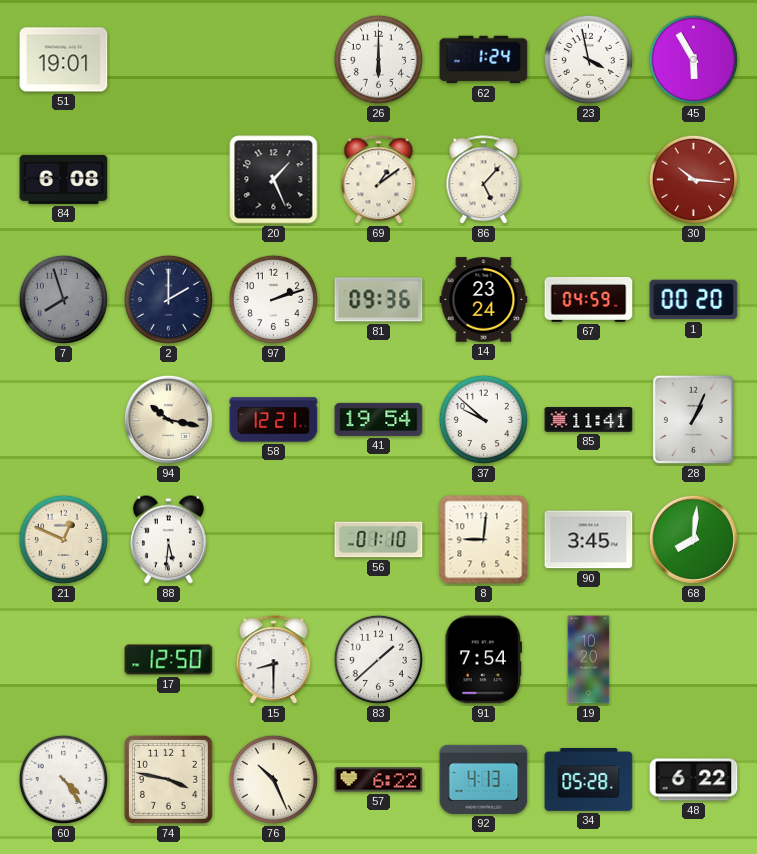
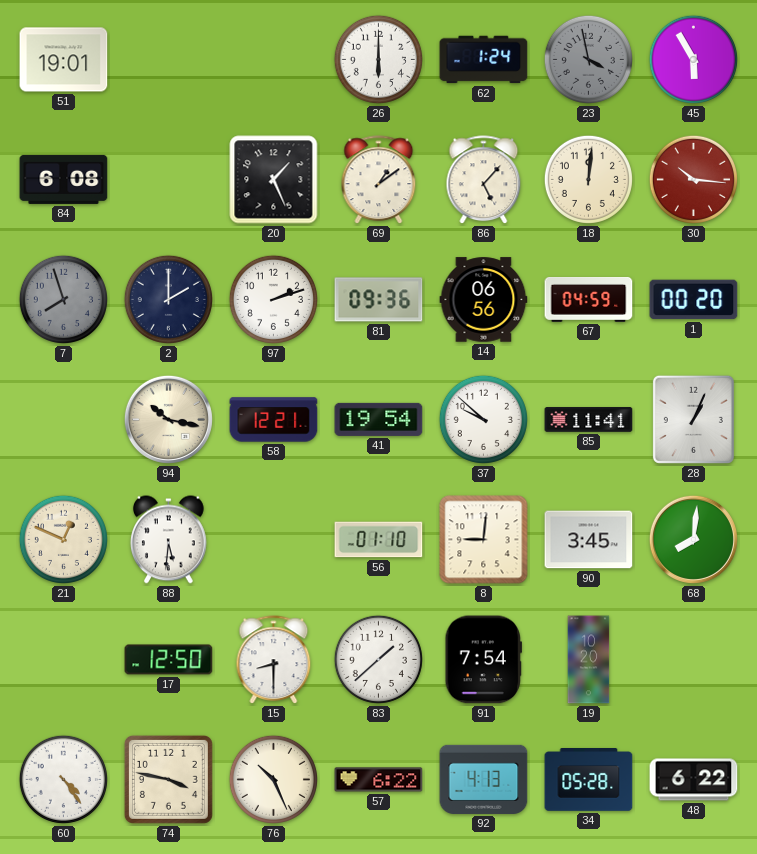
23 dial: white -> grey
18: none -> 12:01
14: 23:24 -> 06:56
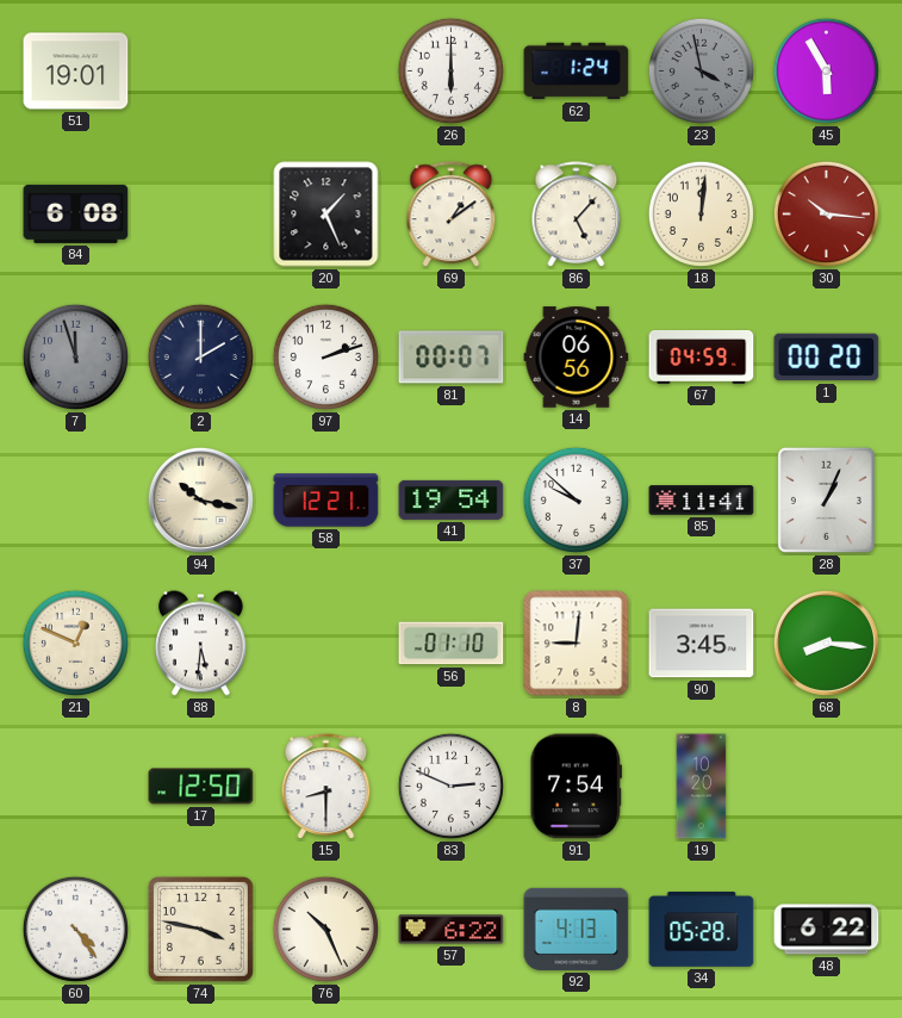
7: 7:57 -> 11:57
81: 09:36 -> 00:07
68: 8:01 -> 8:16
83: 1:38 -> 2:49
